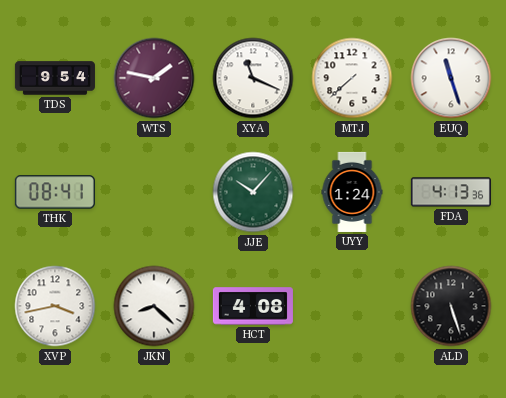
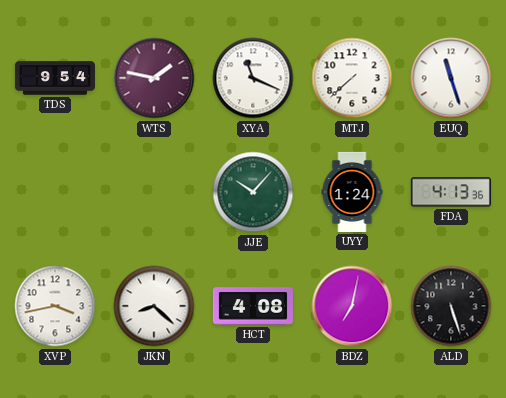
THK: 08:41 -> none
BDZ: none -> 7:02
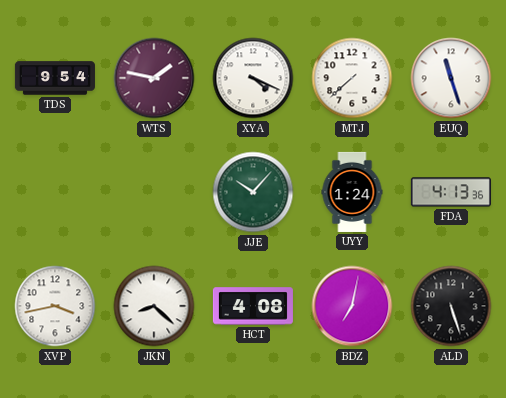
XYA: 11:19 -> 4:19
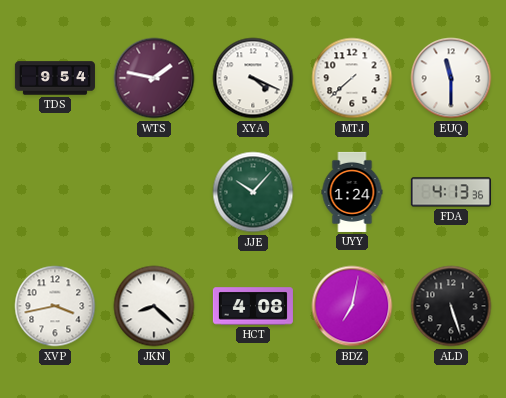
EUQ: 11:27 -> 11:30
